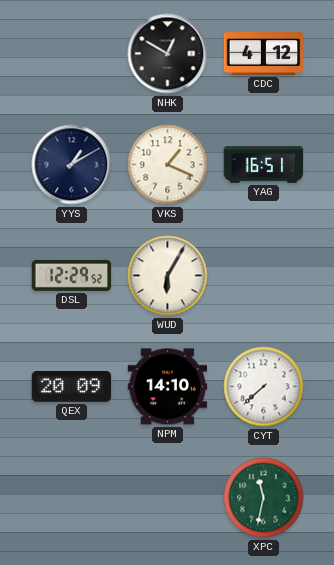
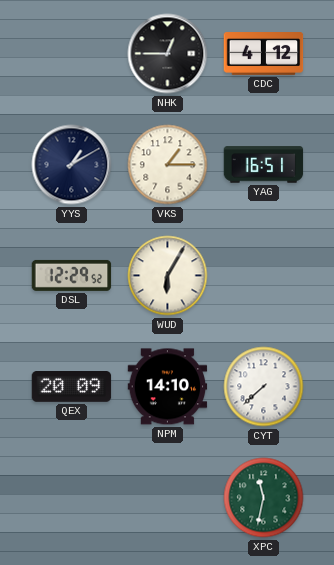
NHK: 12:50 -> 12:45
VKS: 1:19 -> 1:15
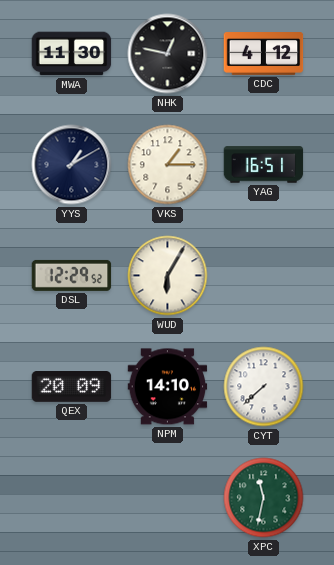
MWA: none -> 11:30
NHK: 12:45 -> 12:47
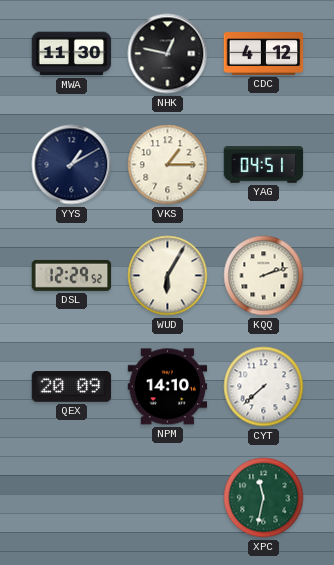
YAG: 16:51 -> 04:51
KQQ: none -> 2:12
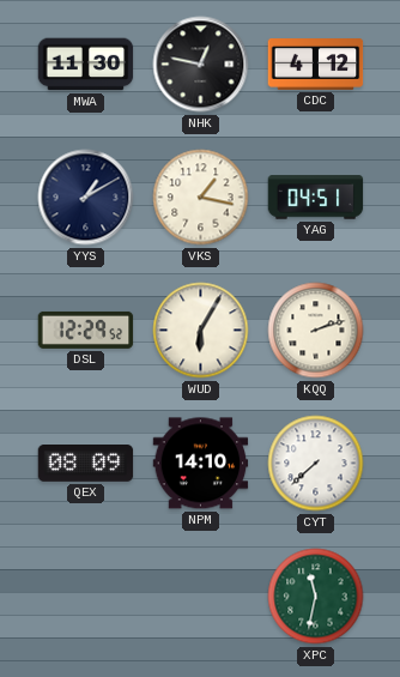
VKS: 1:15 -> 1:17
QEX: 20:09 -> 08:09
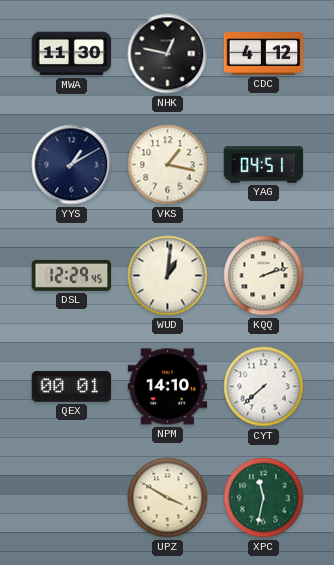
DSL: 12:29:52 -> 12:29:45
WUD: 6:05 -> 1:01
QEX: 08:09 -> 00:01
UPZ: none -> 3:50
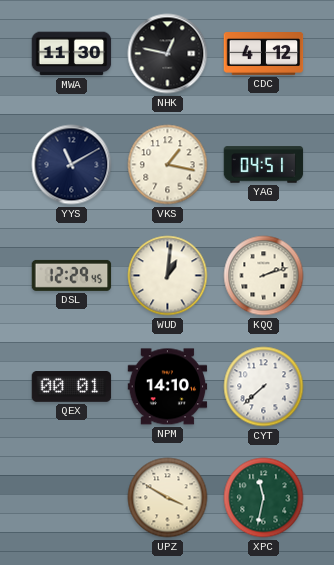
YYS: 1:10 -> 11:10
